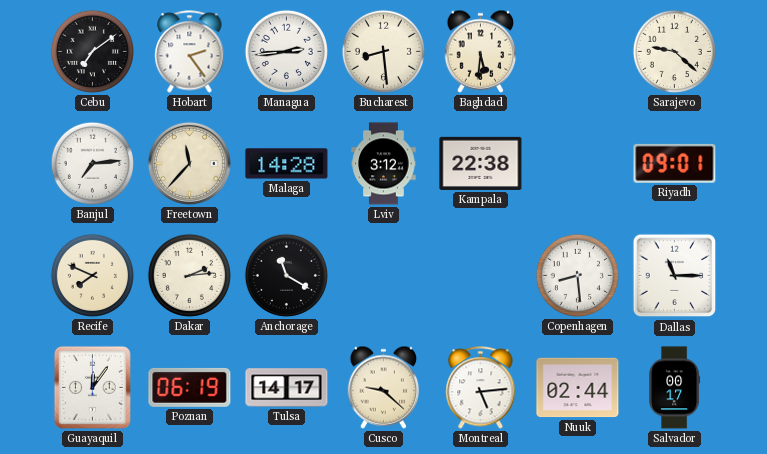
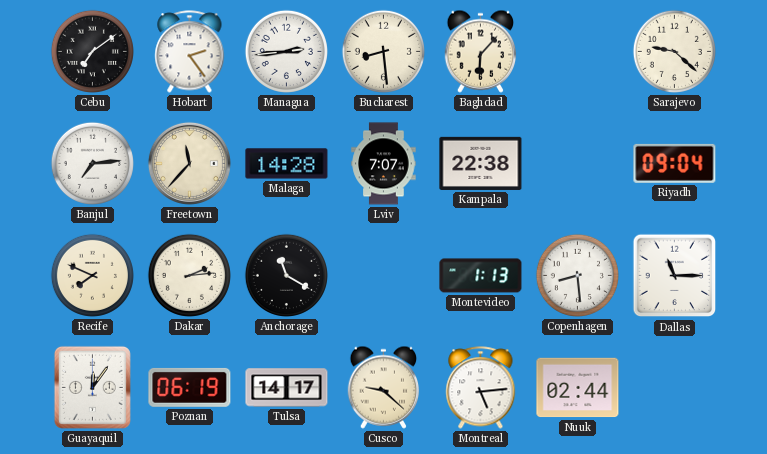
Baghdad: 5:31 -> 6:07
Lviv: 3:12 -> 7:07
Riyadh: 09:01 -> 09:04
Montevideo: none -> 1:13
Salvador: 00:17 -> none
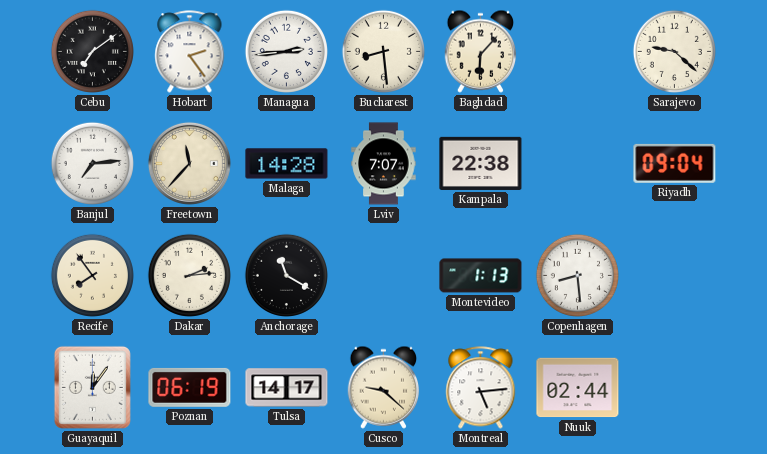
Recife: 7:49 -> 7:54
Dallas: 11:15 -> none
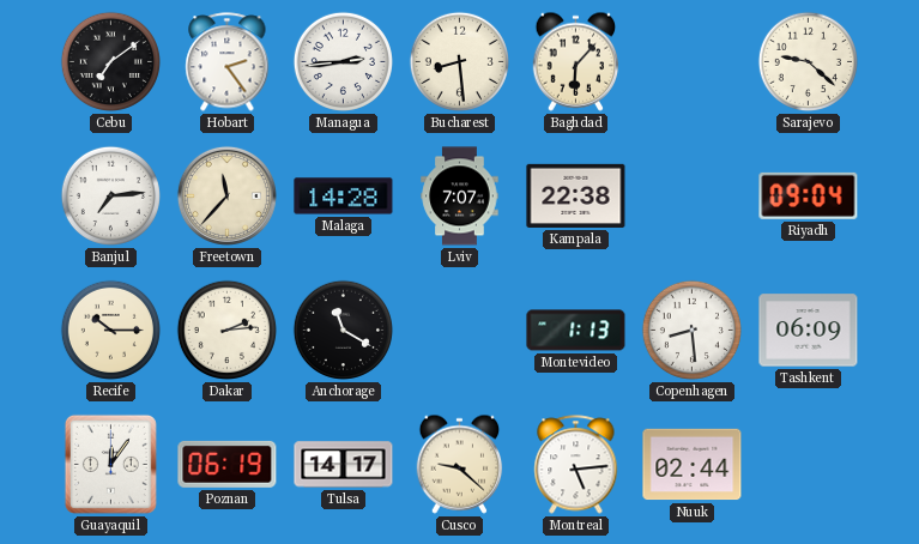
Recife: 7:54 -> 10:15
Tashkent: none -> 06:09
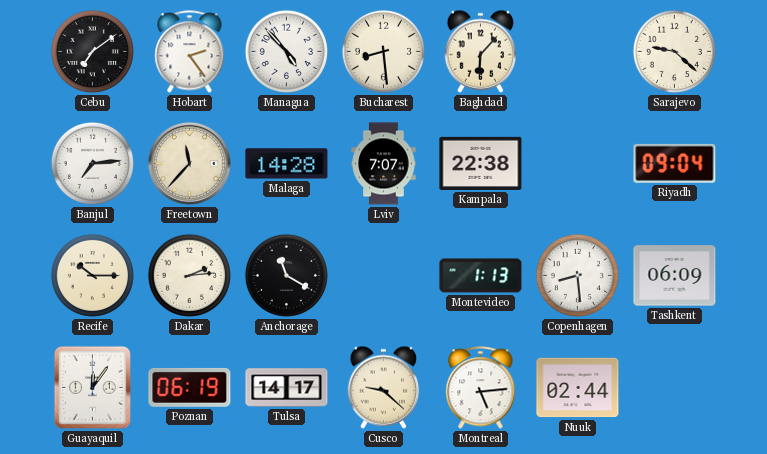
Managua: 2:44 -> 4:53
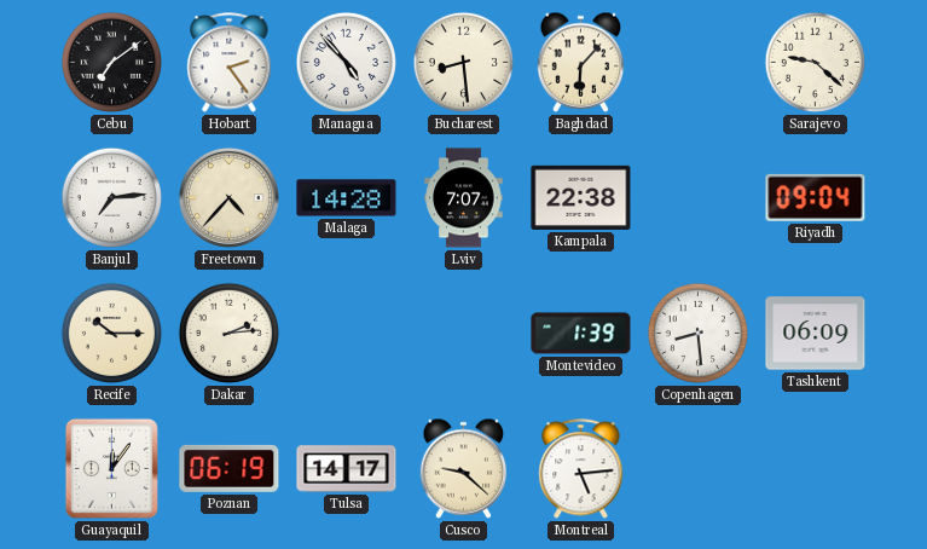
Freetown: 11:37 -> 4:37
Anchorage: 11:20 -> none
Montevideo: 1:13 -> 1:39
Nuuk: 02:44 -> none
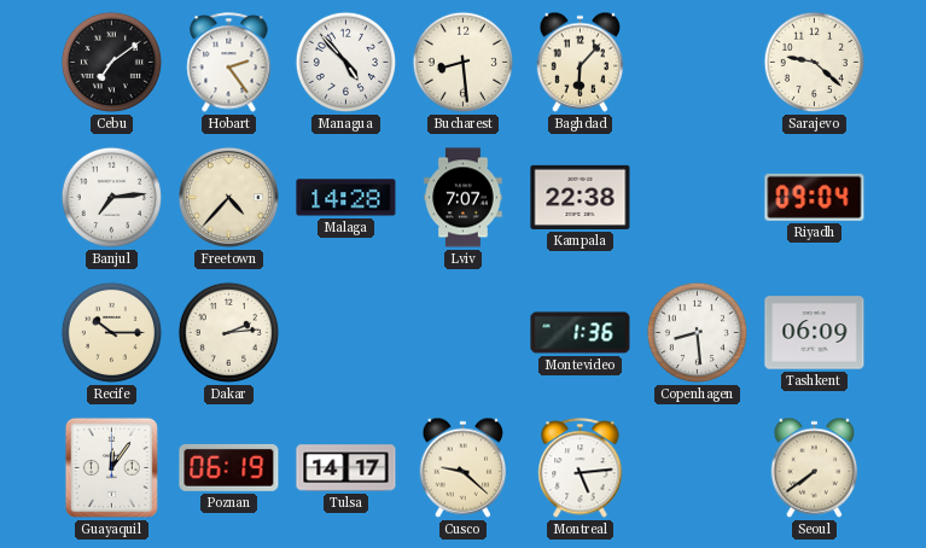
Montevideo: 1:39 -> 1:36
Seoul: none -> 7:39
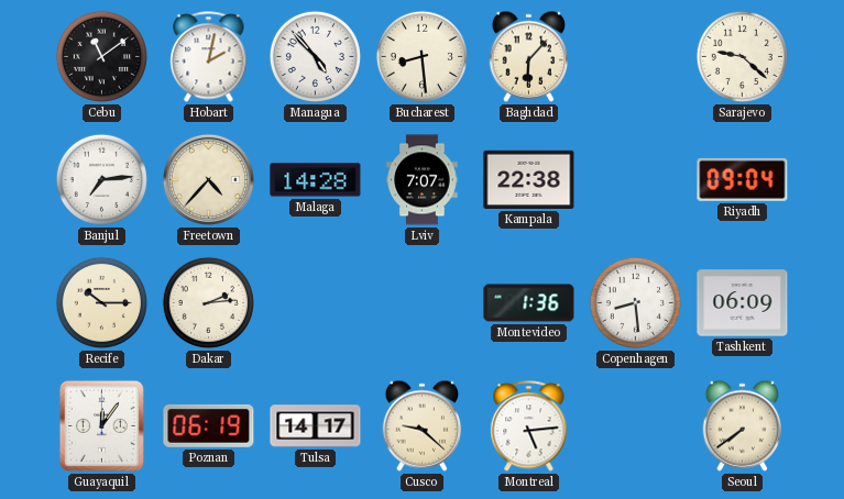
Cebu: 7:09 -> 11:09
Hobart: 2:24 -> 2:02
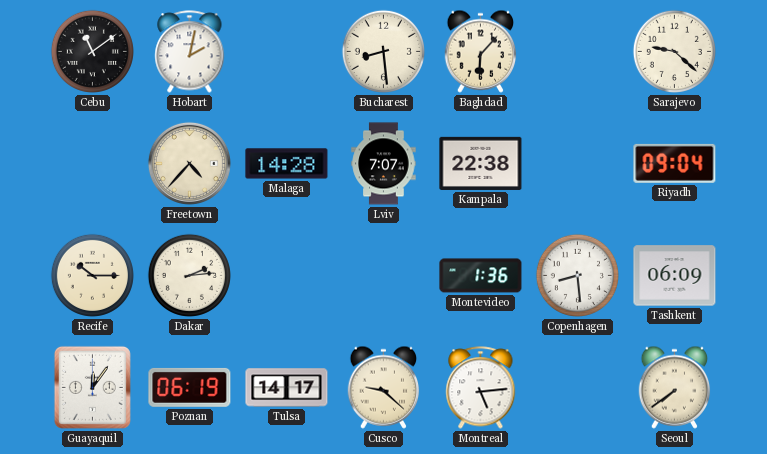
Managua: 4:53 -> none
Banjul: 7:14 -> none
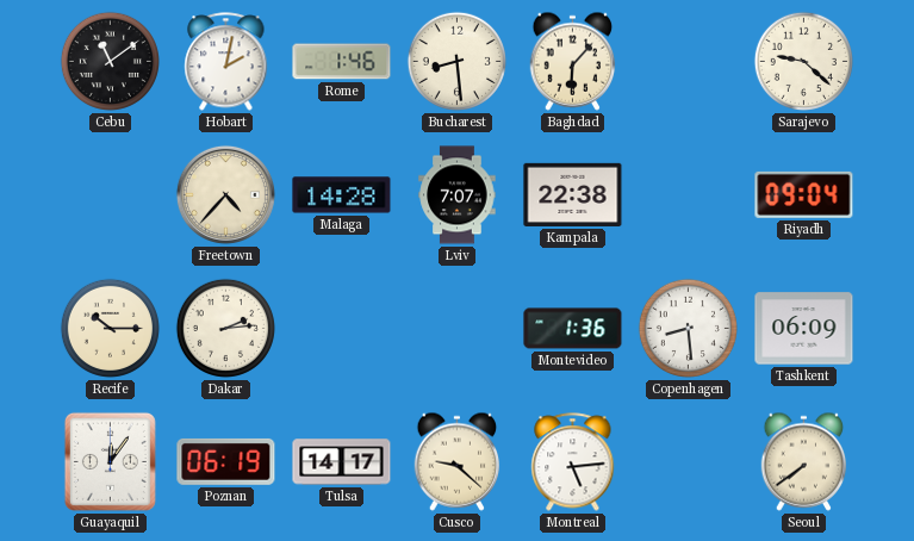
Rome: none -> 1:46
